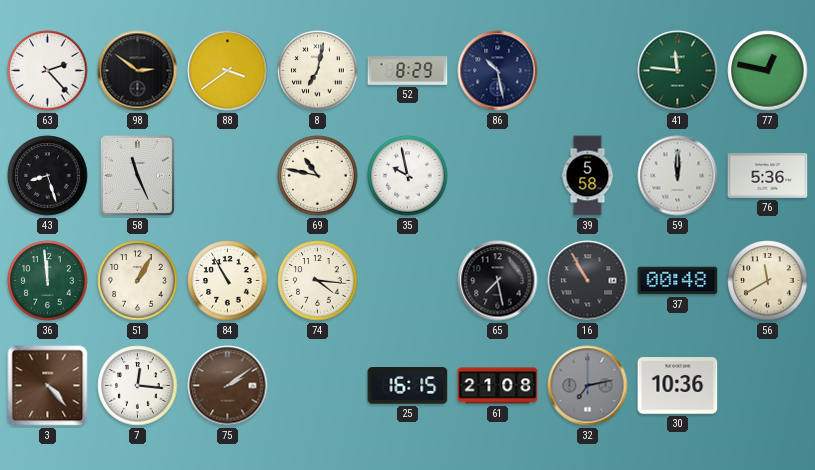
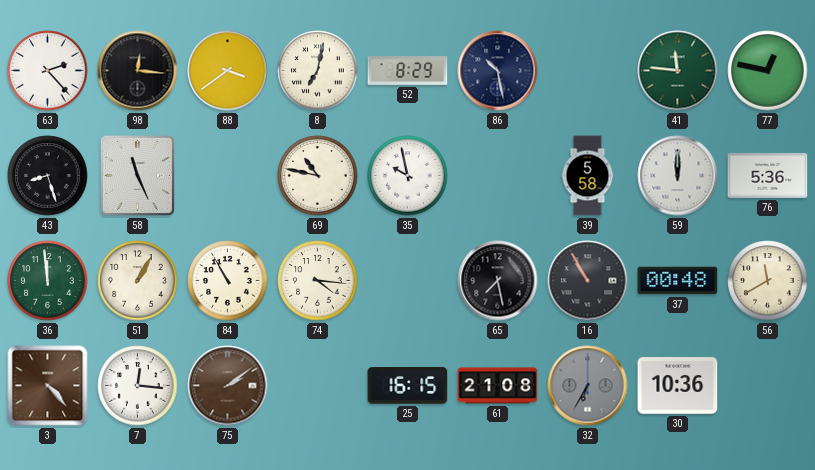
98: 2:51 -> 12:16
32: 7:13 -> 6:35
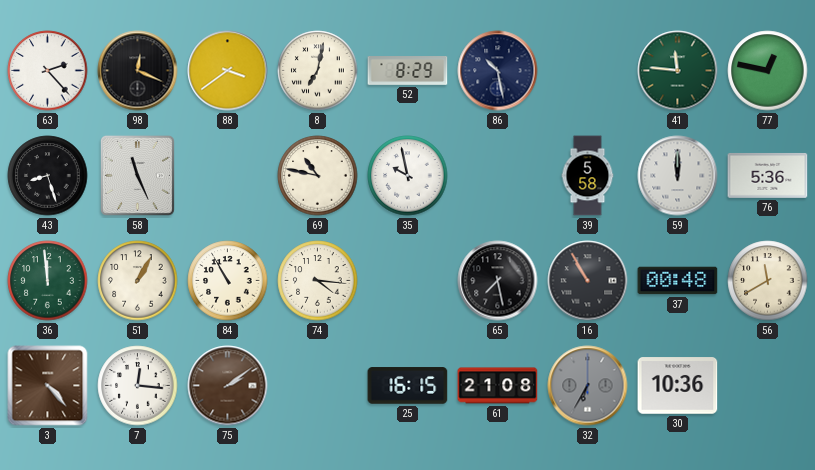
98: 12:16 -> 12:19
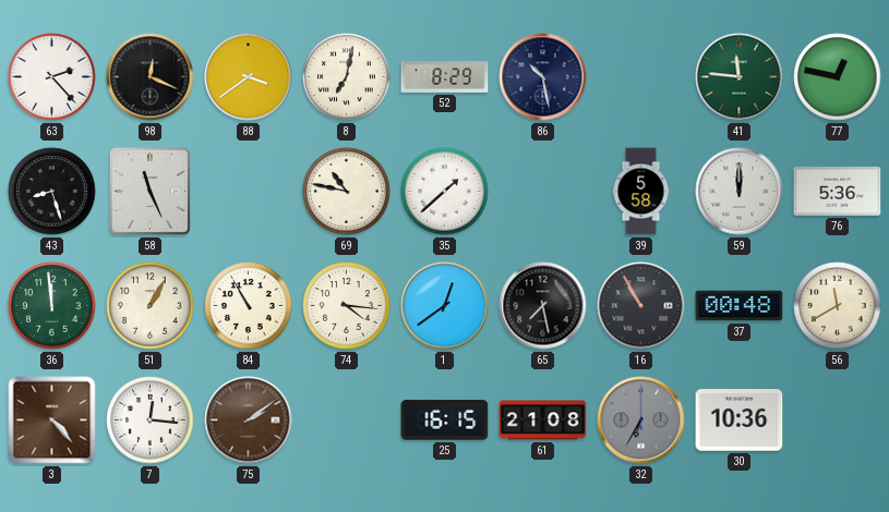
35: 9:58 -> 1:38
1: none -> 12:39
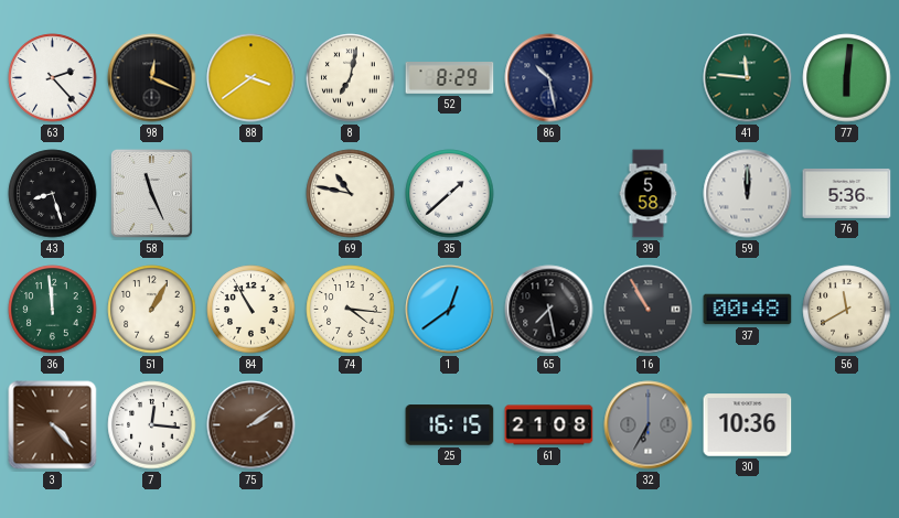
77: 12:47 -> 6:01
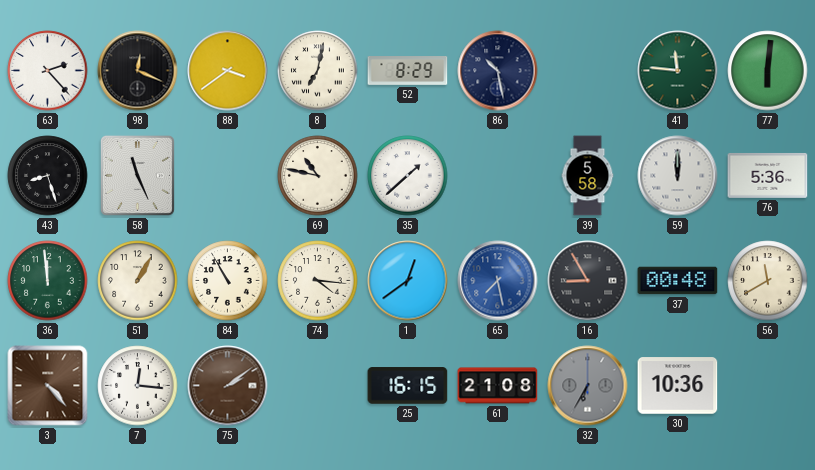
65 dial: black -> blue
16: 10:55 -> 8:55
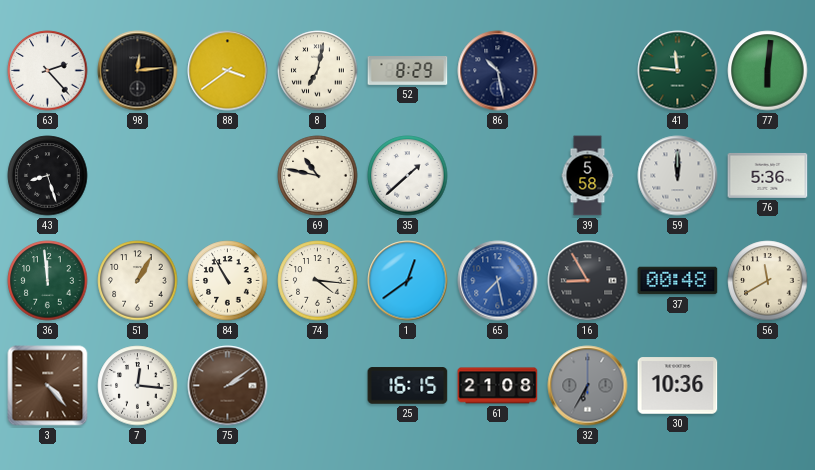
98: 12:19 -> 12:14
58: 11:26 -> none
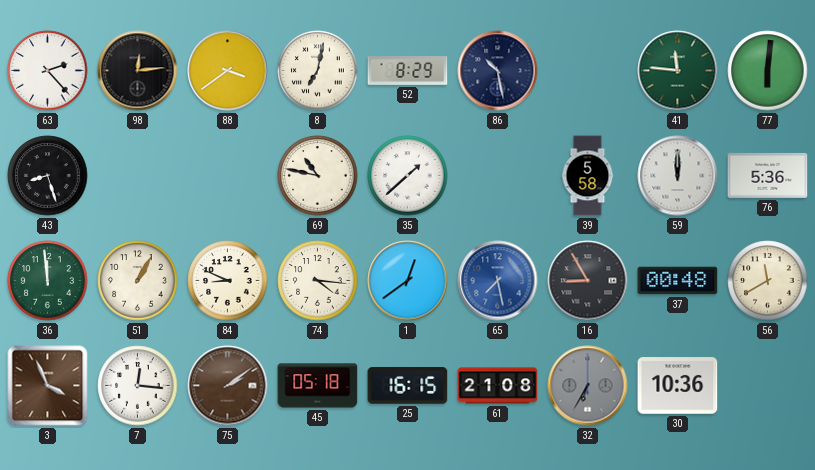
84: 10:55 -> 8:49
3: 4:23 -> 3:56
45: none -> 05:18
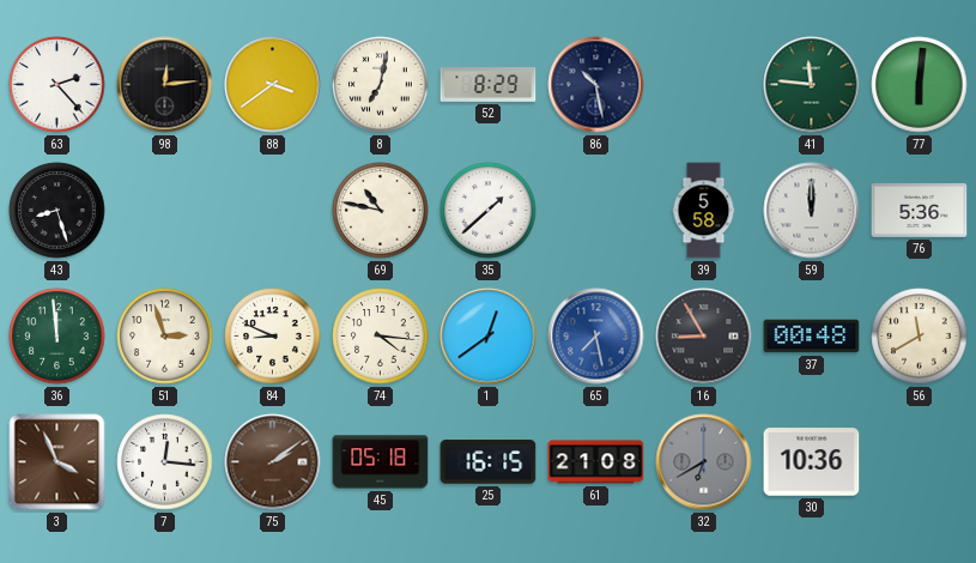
51: 1:05 -> 2:57
32: 6:35 -> 6:40
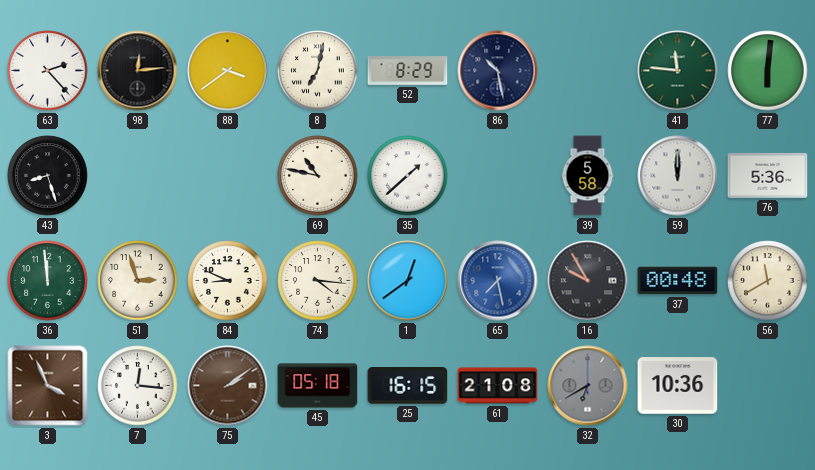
16: 8:55 -> 9:55
